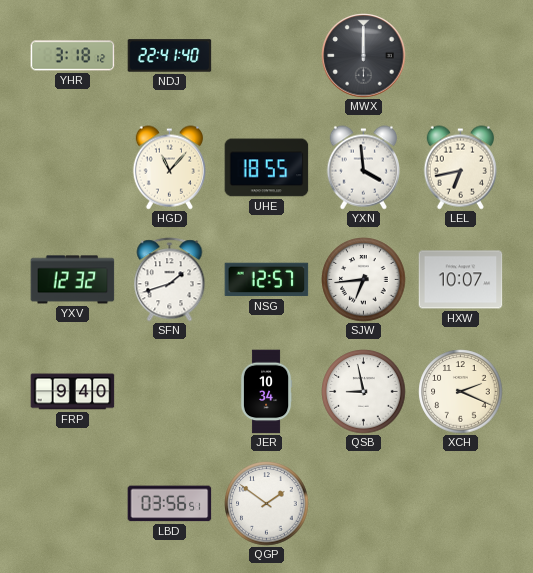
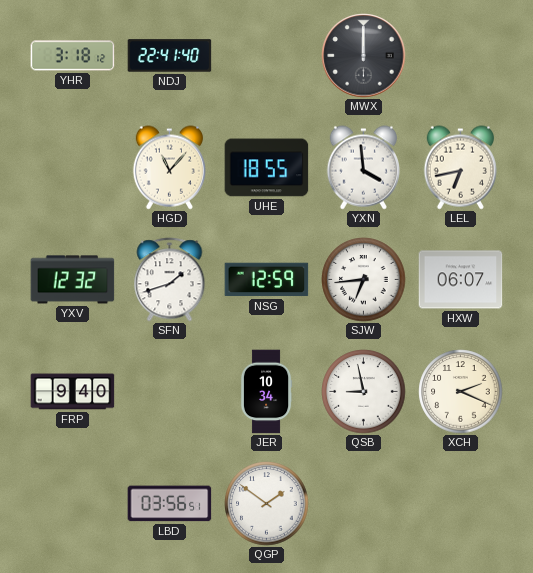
NSG: 12:57 -> 12:59
HXW: 10:07 -> 06:07
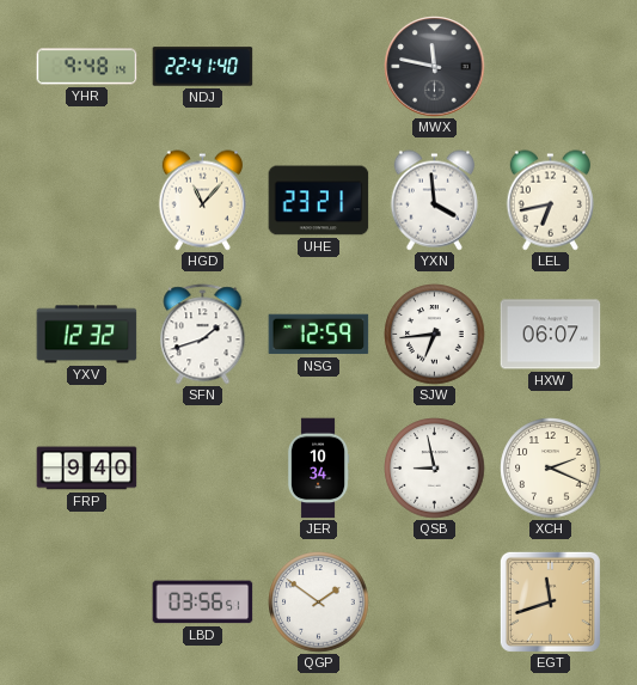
YHR: 3:18 -> 9:48
MWX: 12:00 -> 11:47
UHE: 18:55 -> 23:21
EGT: none -> 11:42
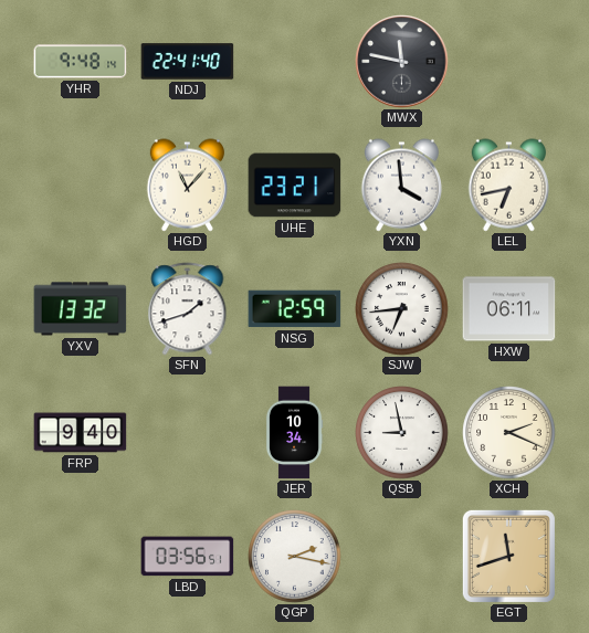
YXV: 12:32 -> 13:32
HXW: 06:07 -> 06:11
QGP: 1:51 -> 2:17
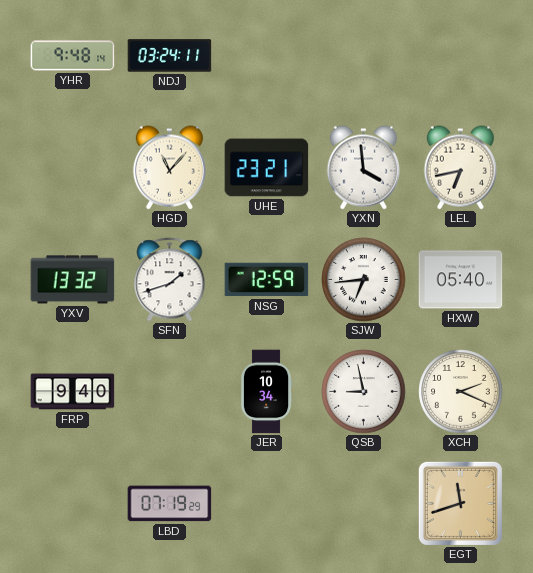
NDJ: 22:41 -> 03:24
MWX: 11:47 -> none
HXW: 06:11 -> 05:40
LBD: 03:56 -> 07:19
QGP: 2:17 -> none
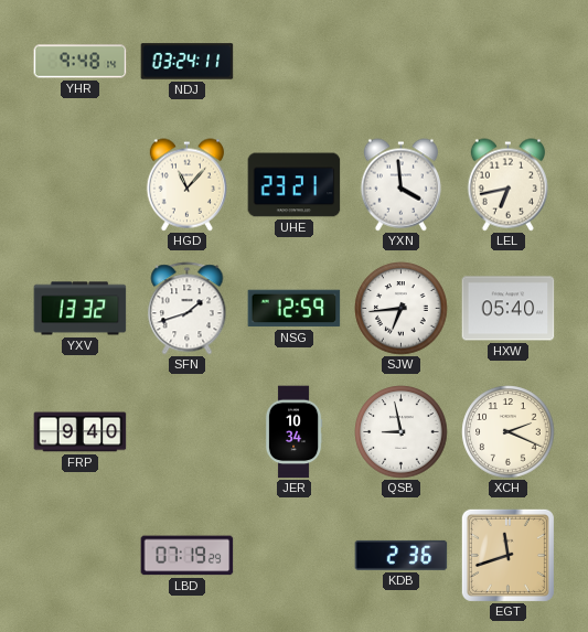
KDB: none -> 2:36
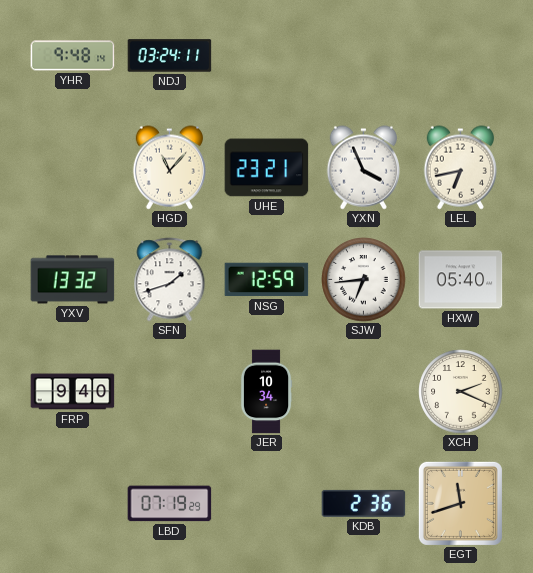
YXN: 3:59 -> 3:56
QSB: 8:58 -> none
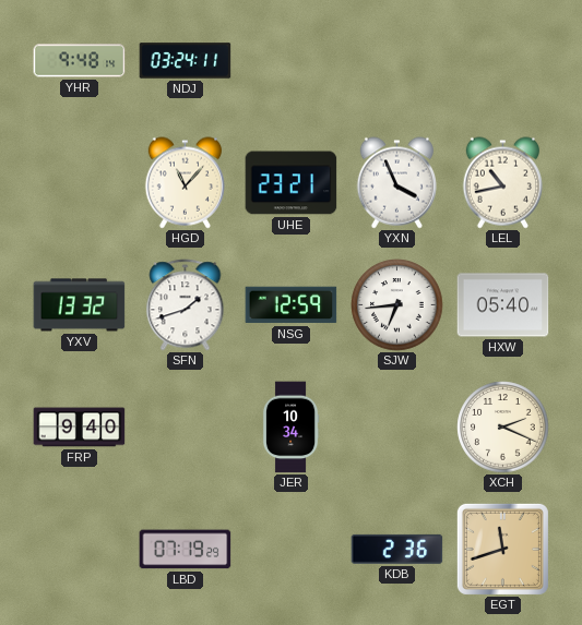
LEL: 6:43 -> 10:43
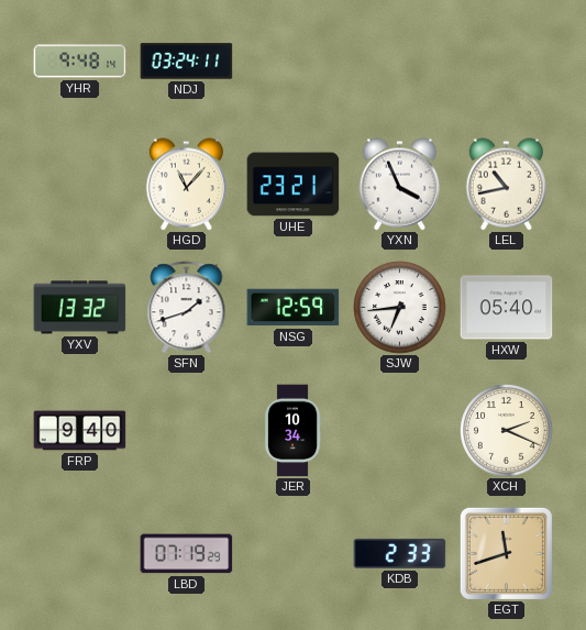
KDB: 2:36 -> 2:33
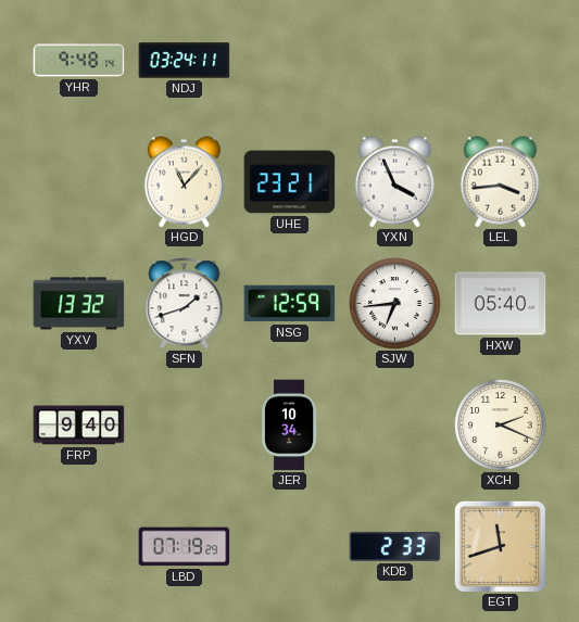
LEL: 10:43 -> 3:44
